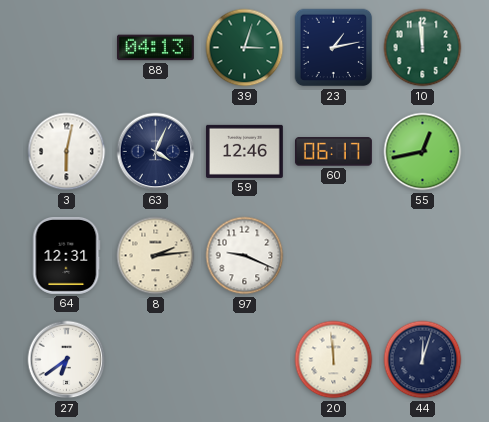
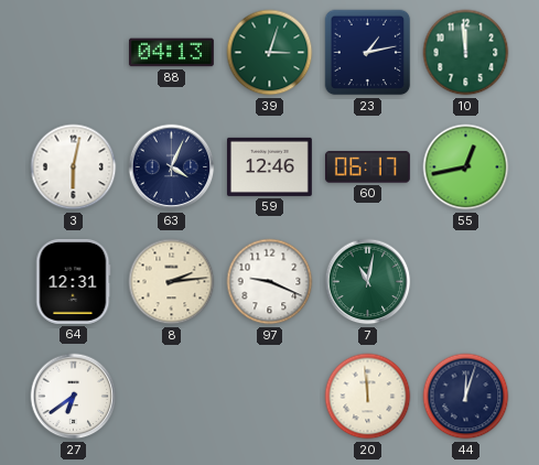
7: none -> 11:02
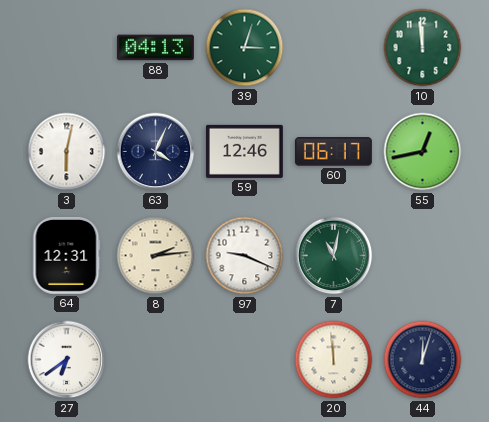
23: 1:13 -> none
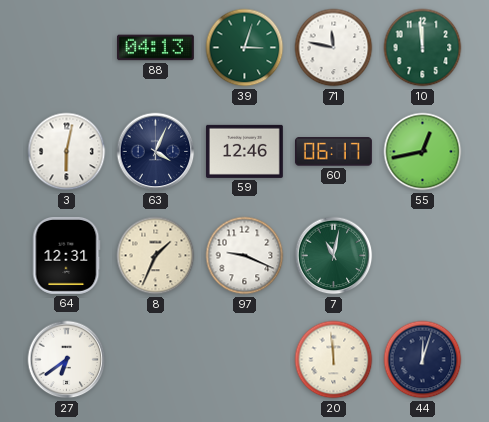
71: none -> 11:47
8: 2:14 -> 1:34
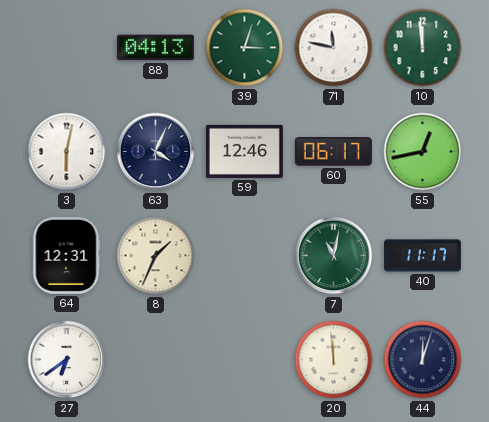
97: 9:19 -> none
40: none -> 11:17
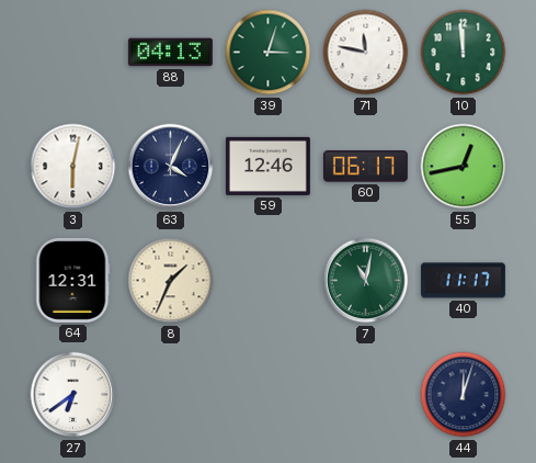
20: 11:59 -> none
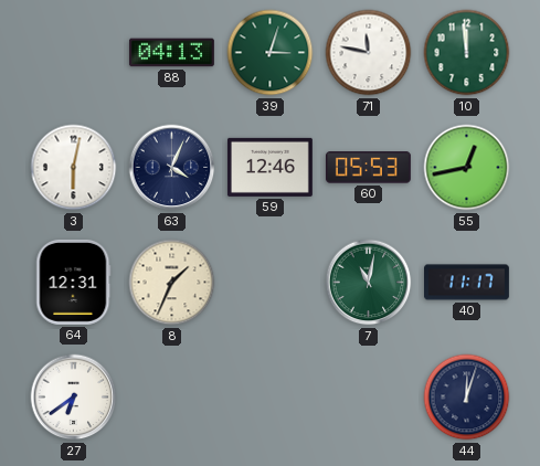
60: 06:17 -> 05:53
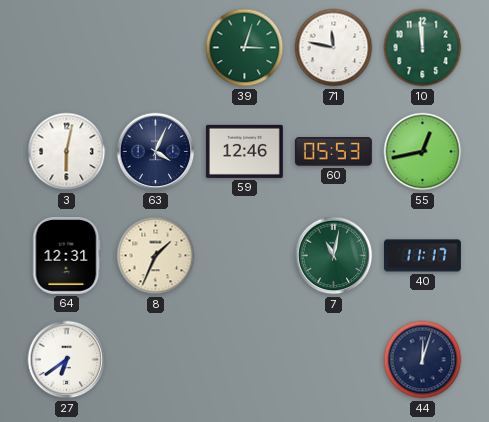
88: 04:13 -> none
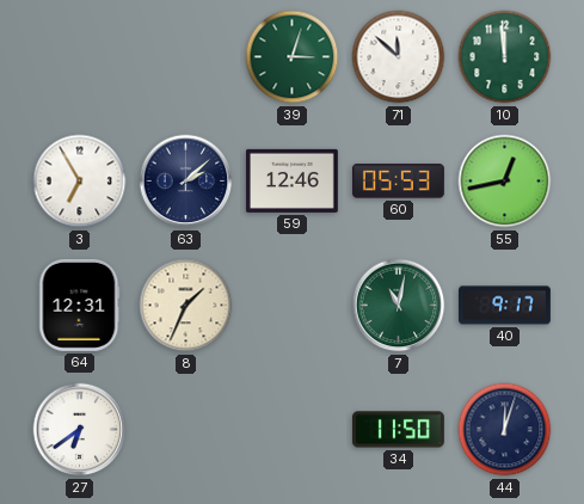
71: 11:47 -> 11:52
3: 6:02 -> 6:55
63: 4:04 -> 2:08
40: 11:17 -> 9:17
34: none -> 11:50
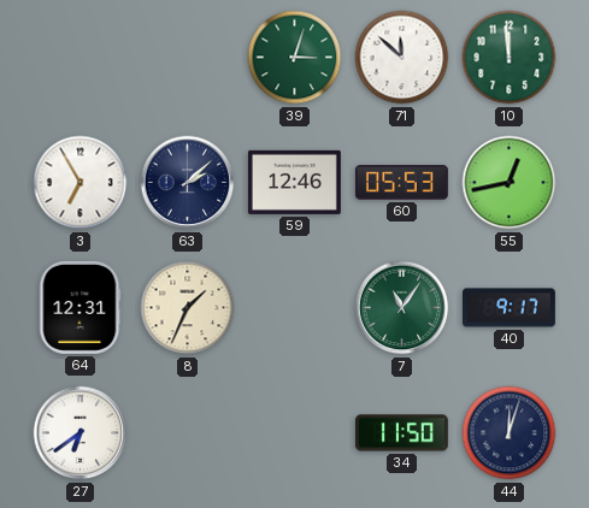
7: 11:02 -> 11:06
